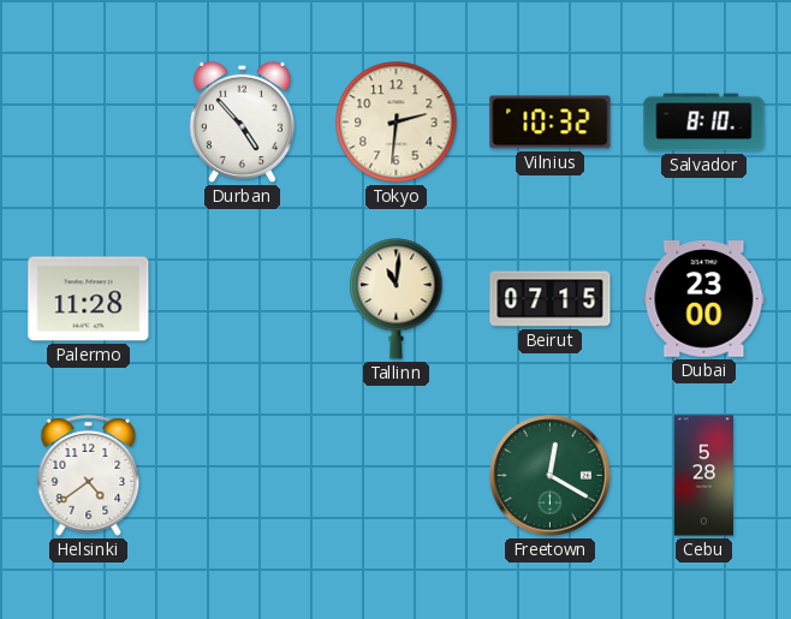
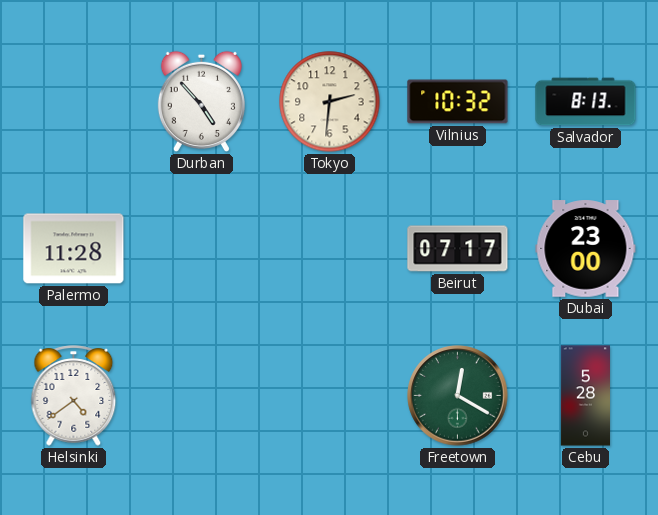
Salvador: 8:10 -> 8:13
Tallinn: 11:01 -> none
Beirut: 07:15 -> 07:17
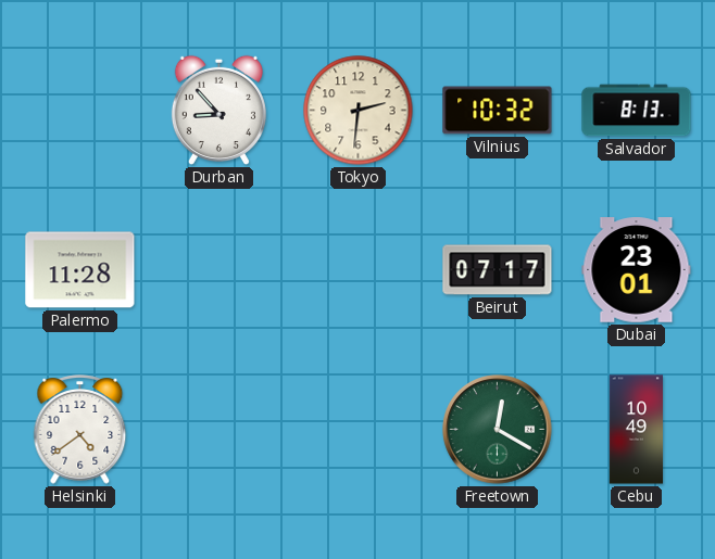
Durban: 4:53 -> 8:53
Dubai: 23:00 -> 23:01
Cebu: 5:28 -> 10:49
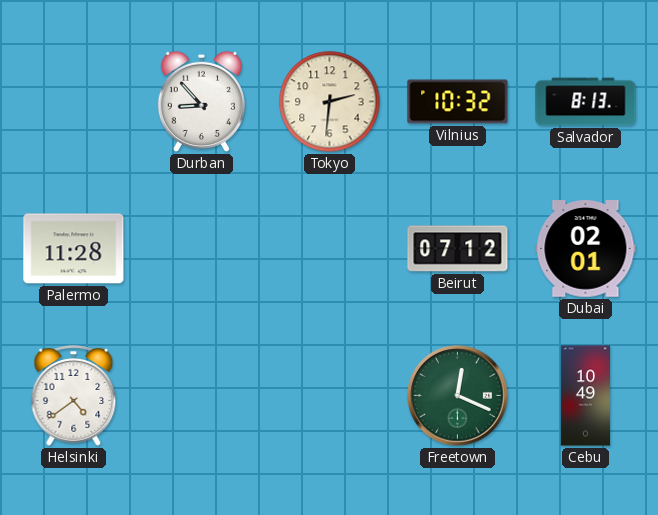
Beirut: 07:17 -> 07:12
Dubai: 23:01 -> 02:01
Freetown: 12:20 -> 12:19
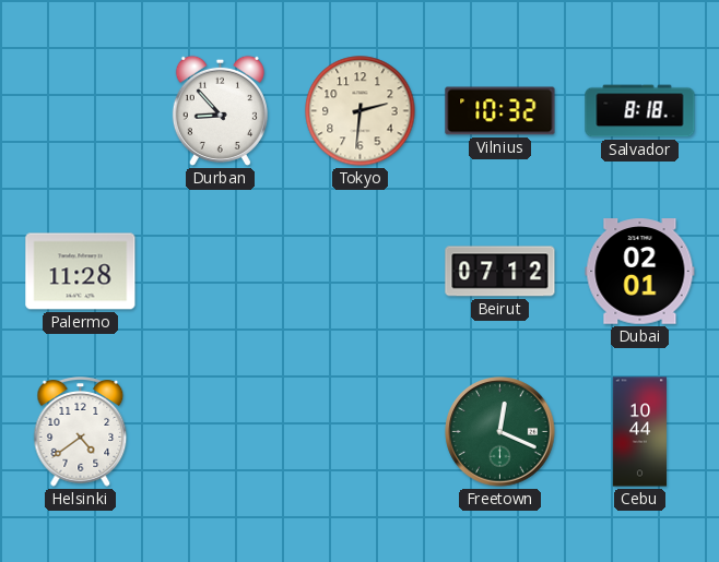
Salvador: 8:13 -> 8:18
Cebu: 10:49 -> 10:44
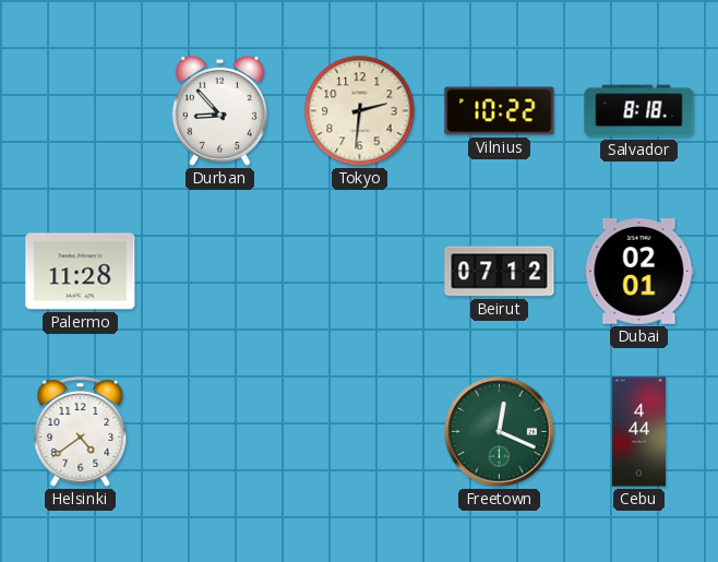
Vilnius: 10:32 -> 10:22
Cebu: 10:44 -> 4:44
